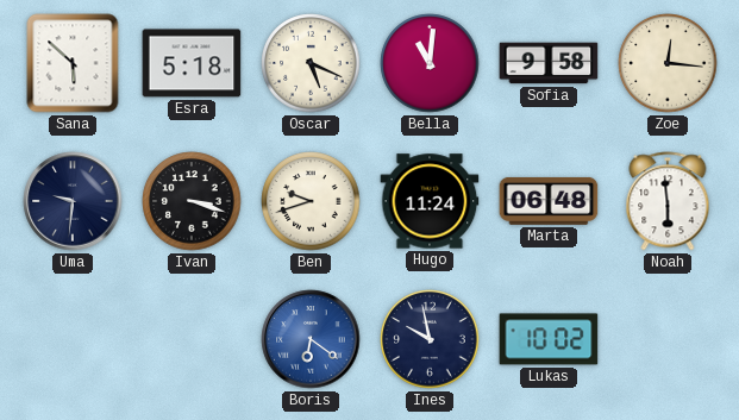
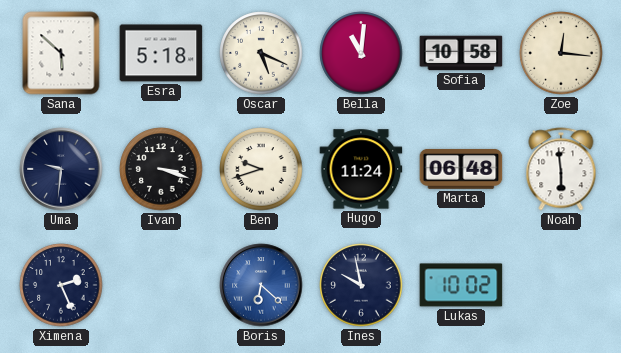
Sofia: 9:58 -> 10:58
Ximena: none -> 2:26
Boris: 6:21 -> 6:22
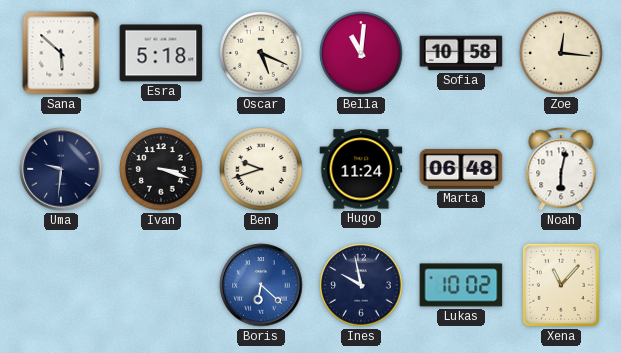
Noah: 5:59 -> 6:02
Ximena: 2:26 -> none
Xena: none -> 11:07
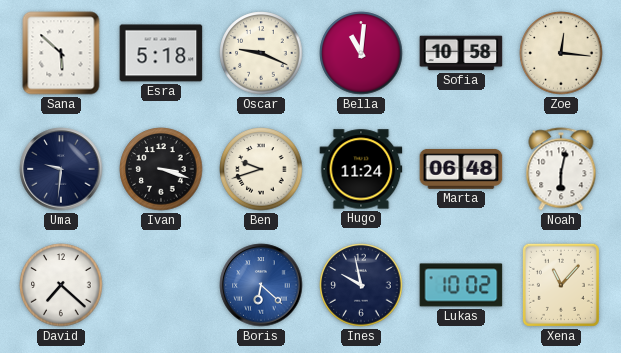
Oscar: 5:19 -> 9:19
David: none -> 7:22
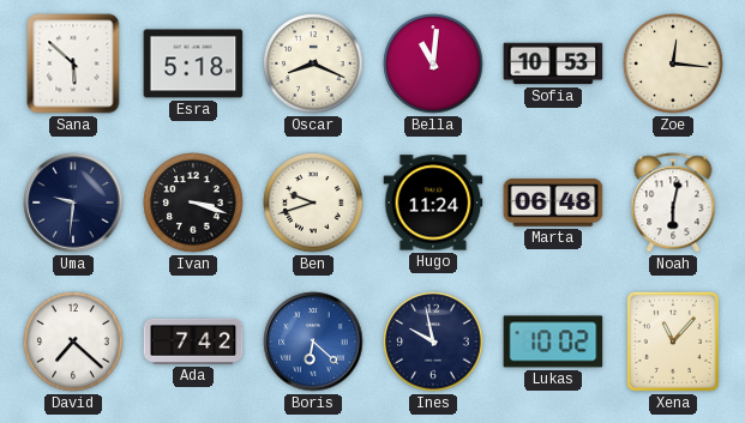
Oscar: 9:19 -> 8:19
Sofia: 10:58 -> 10:53
Ada: none -> 7:42
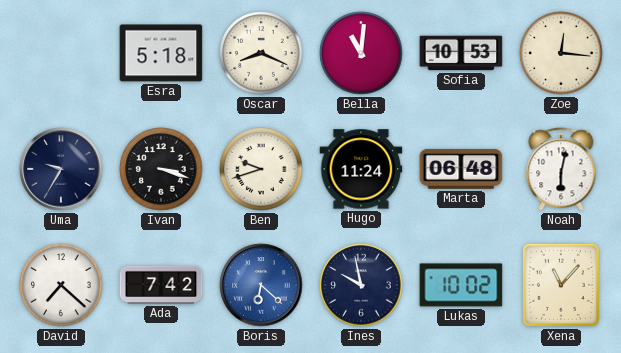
Sana: 5:52 -> none
Uma: 9:31 -> 9:35
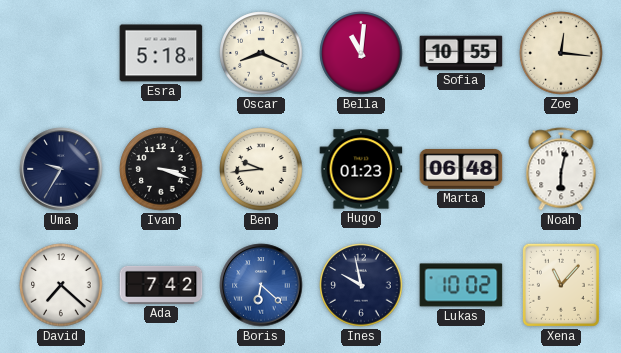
Sofia: 10:53 -> 10:55
Ben: 9:42 -> 9:44
Hugo: 11:24 -> 01:23
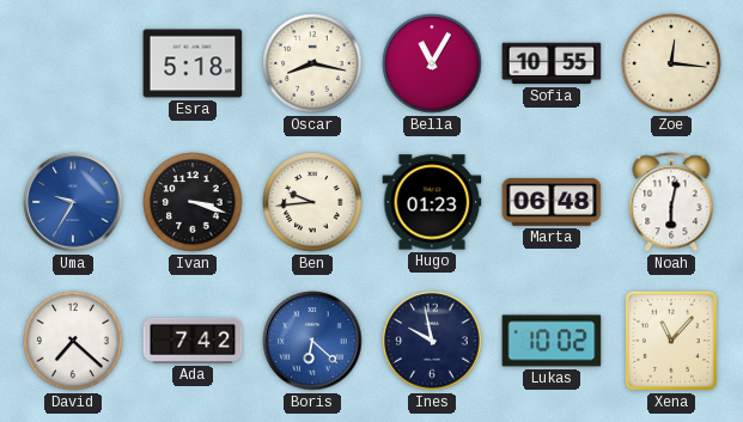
Oscar: 8:19 -> 8:17
Bella: 11:01 -> 11:05
Uma dial: navy -> blue
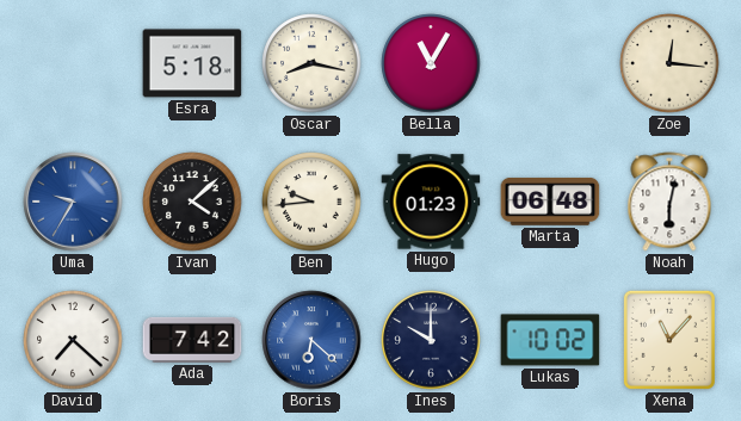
Sofia: 10:55 -> none
Ivan: 3:18 -> 4:08
Ines: 9:58 -> 10:00
